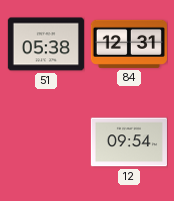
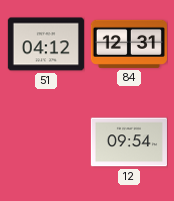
51: 05:38 -> 04:12
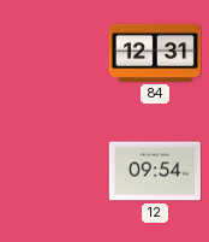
51: 04:12 -> none
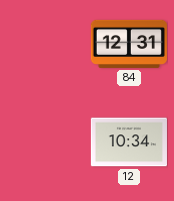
12: 09:54 -> 10:34
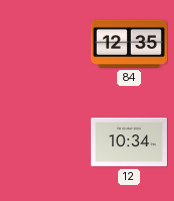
84: 12:31 -> 12:35
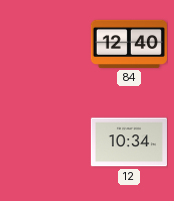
84: 12:35 -> 12:40
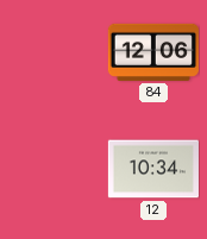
84: 12:40 -> 12:06
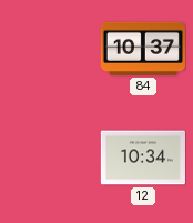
84: 12:06 -> 10:37
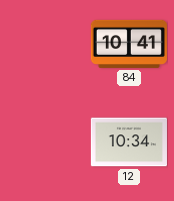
84: 10:37 -> 10:41
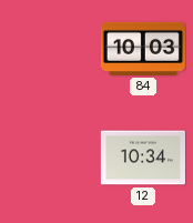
84: 10:41 -> 10:03
